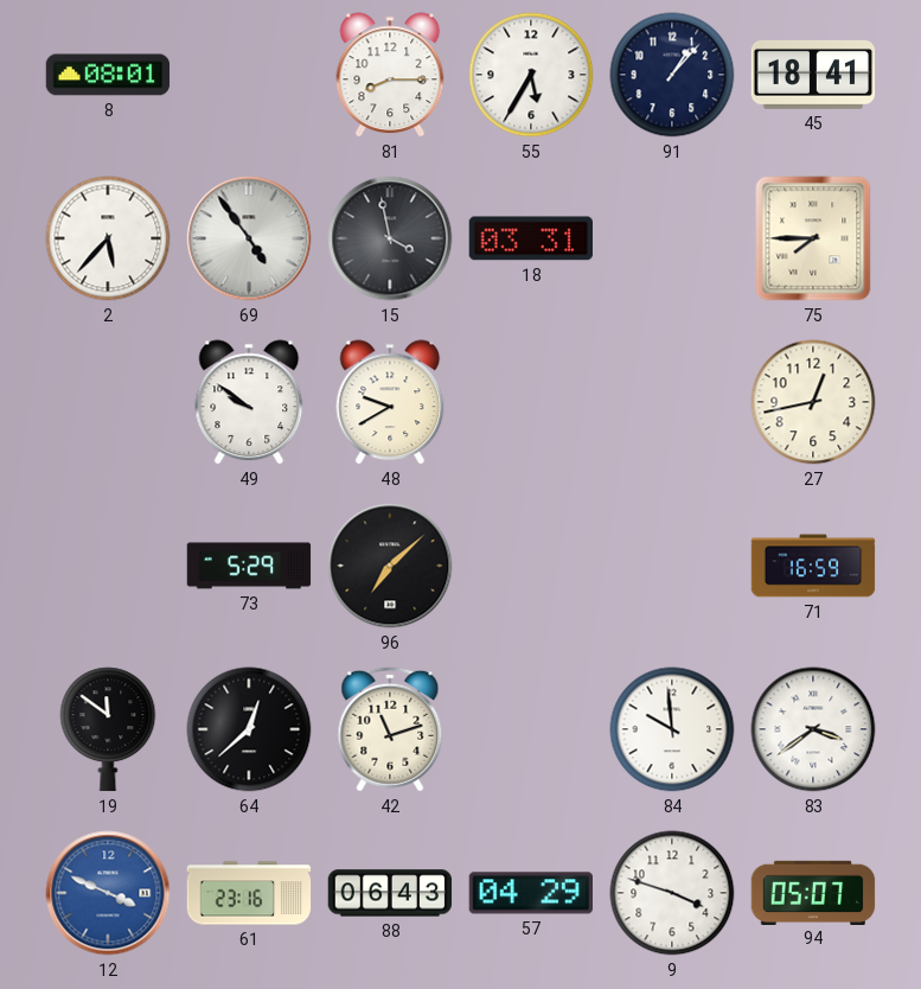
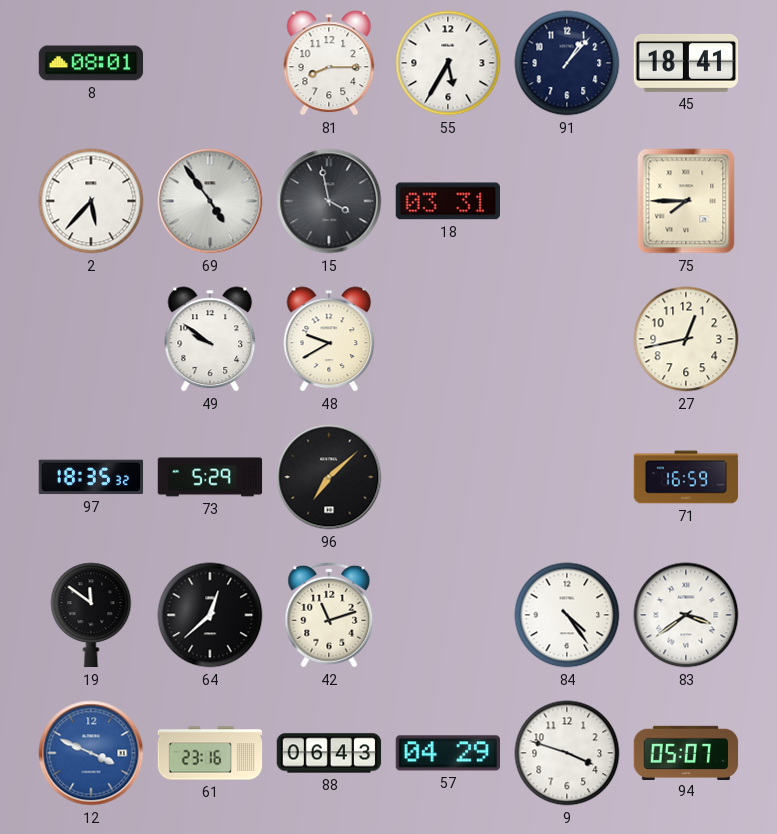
97: none -> 18:35
84: 9:59 -> 4:24
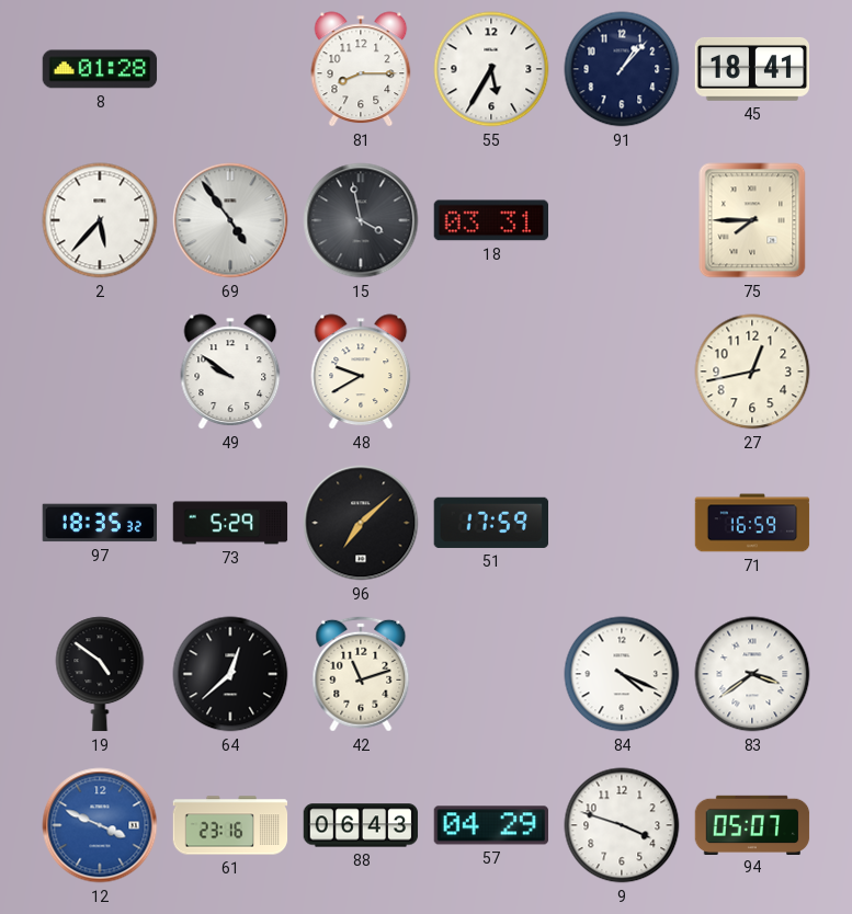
8: 08:01 -> 01:28
51: none -> 17:59
19: 11:51 -> 4:51
84: 4:24 -> 4:19
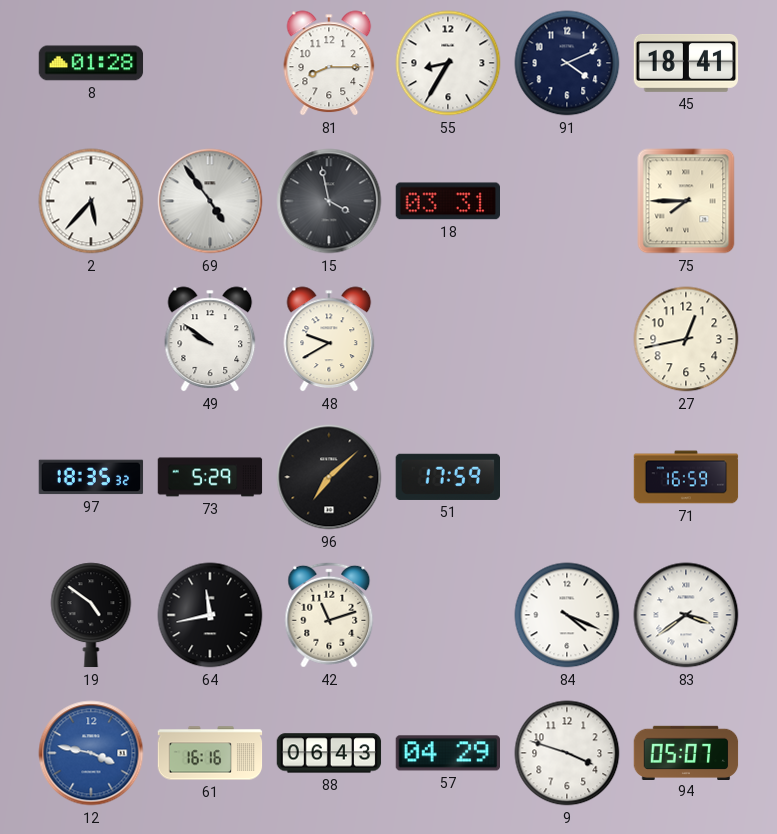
55: 5:35 -> 8:35
91: 1:07 -> 4:11
64: 12:38 -> 11:43
12: 3:49 -> 3:47
61: 23:16 -> 16:16
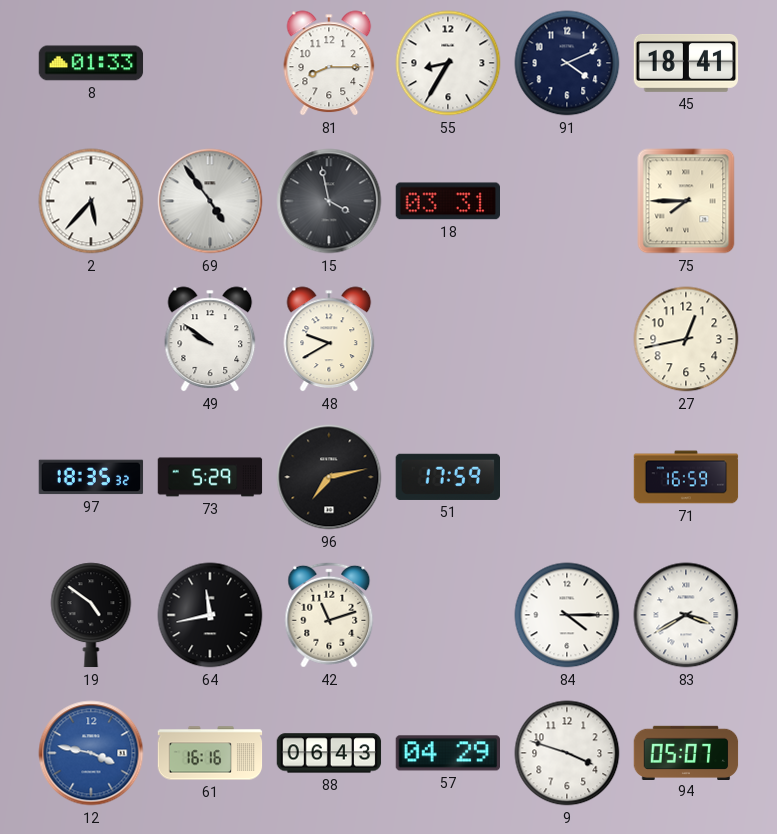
8: 01:28 -> 01:33
96: 7:08 -> 7:13
84: 4:19 -> 4:15
83: 3:39 -> 3:40
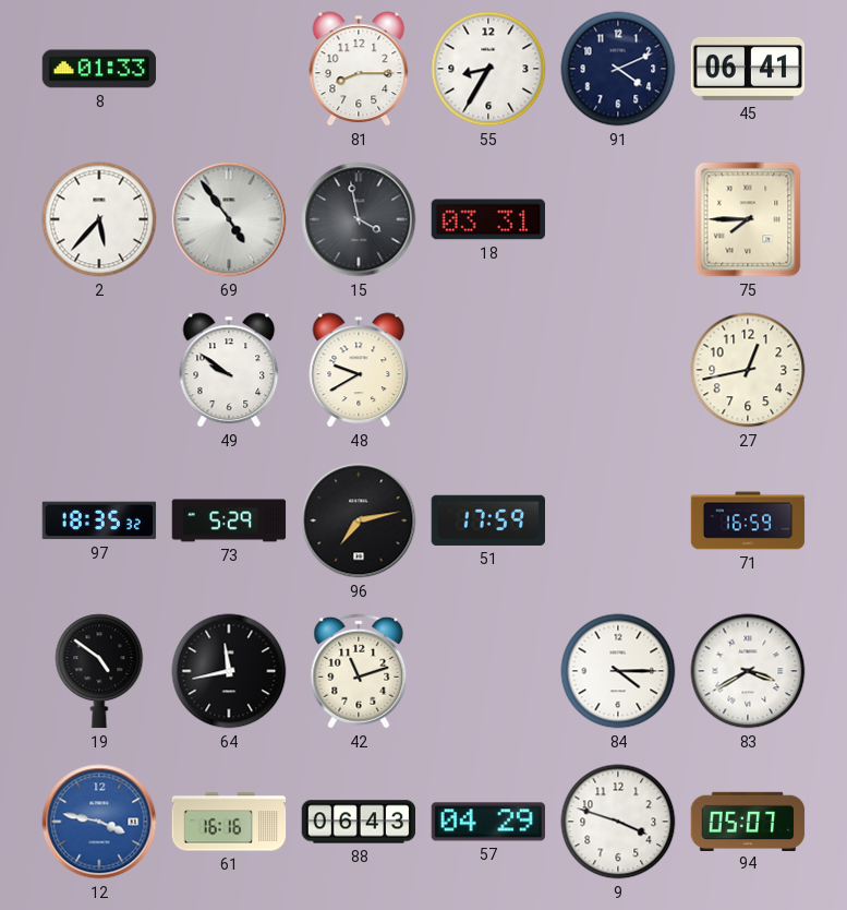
45: 18:41 -> 06:41
